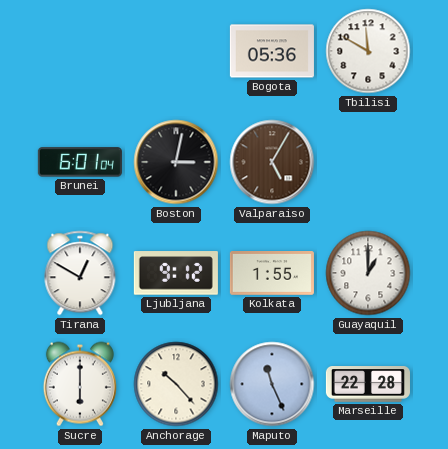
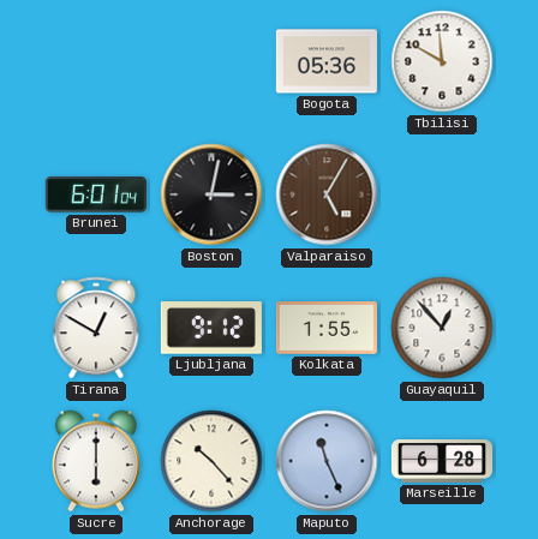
Guayaquil: 1:00 -> 12:53
Marseille: 22:28 -> 6:28
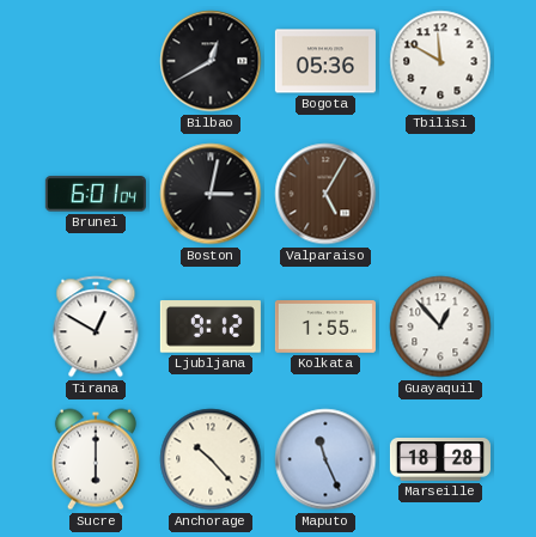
Bilbao: none -> 12:40
Marseille: 6:28 -> 18:28
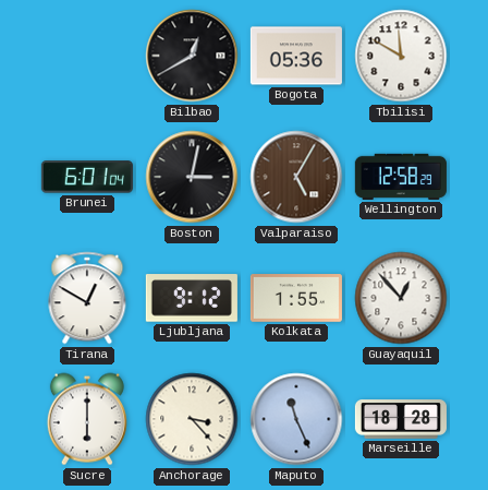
Wellington: none -> 12:58
Anchorage: 10:23 -> 3:23
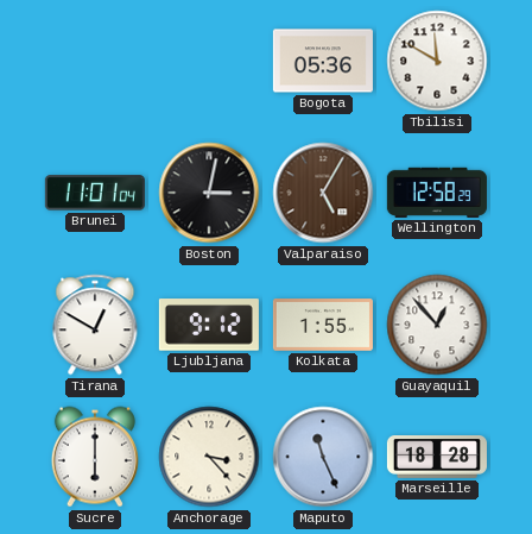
Bilbao: 12:40 -> none
Brunei: 6:01 -> 11:01
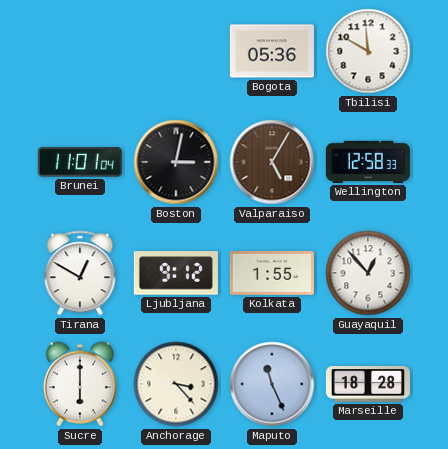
Wellington: 12:58:29 -> 12:58:33
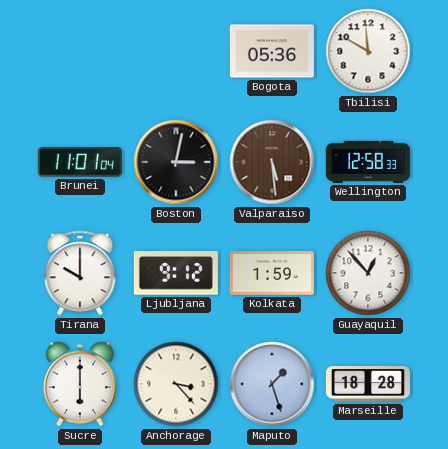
Valparaiso: 5:05 -> 5:29
Tirana: 12:50 -> 10:00
Kolkata: 1:55 -> 1:59
Maputo: 11:26 -> 1:27
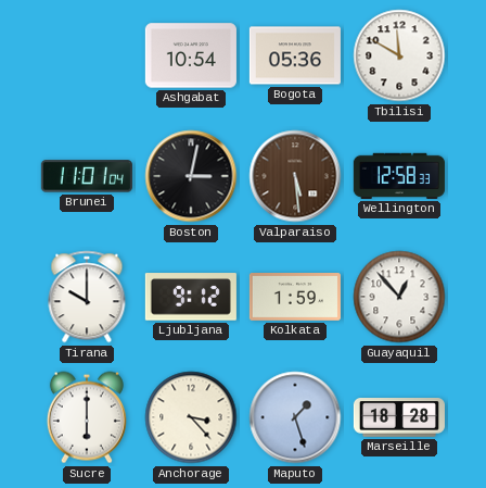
Ashgabat: none -> 10:54
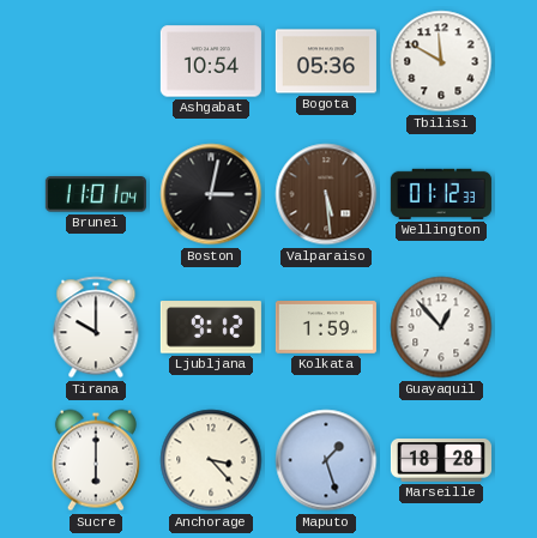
Wellington: 12:58 -> 01:12
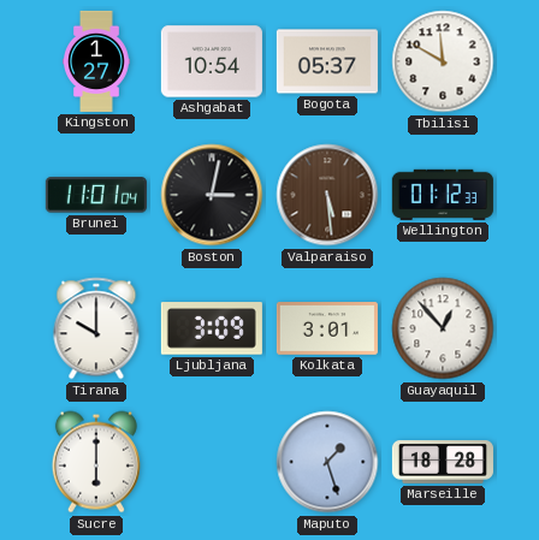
Kingston: none -> 1:27
Bogota: 05:36 -> 05:37
Ljubljana: 9:12 -> 3:09
Kolkata: 1:59 -> 3:01
Anchorage: 3:23 -> none
